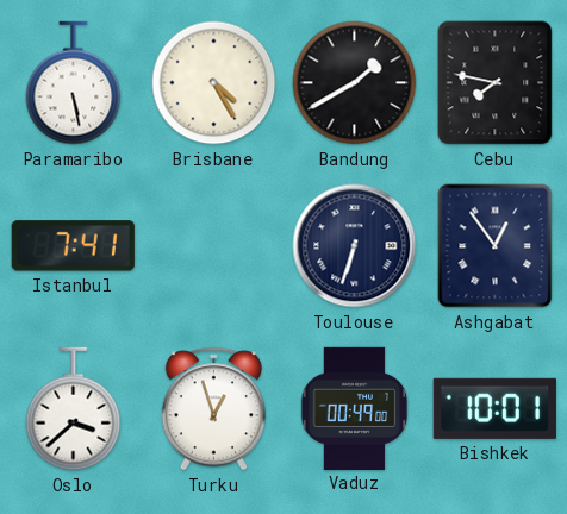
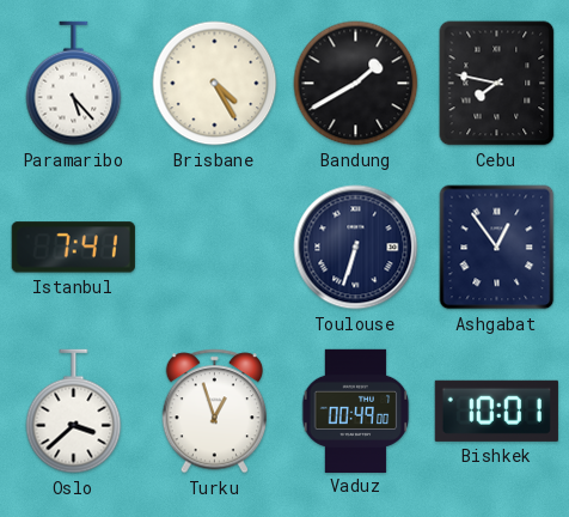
Paramaribo: 5:28 -> 5:23
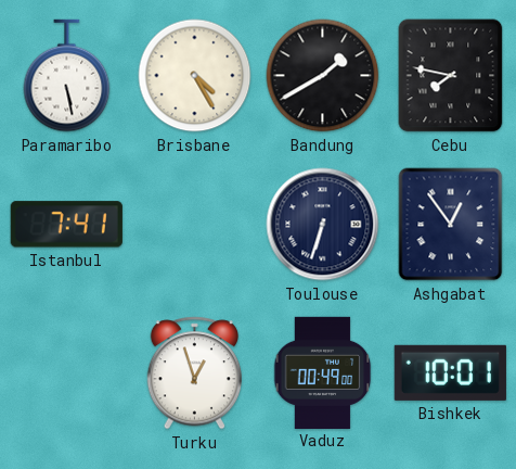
Paramaribo: 5:23 -> 5:28
Oslo: 3:38 -> none
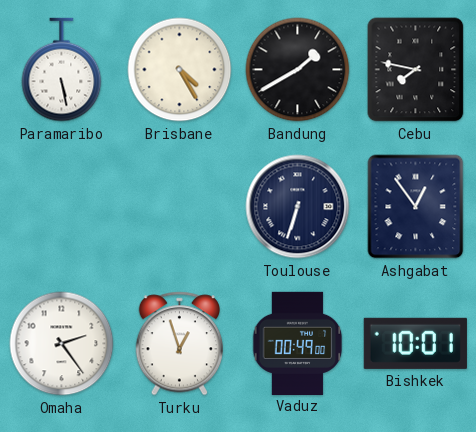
Istanbul: 7:41 -> none
Omaha: none -> 2:24
